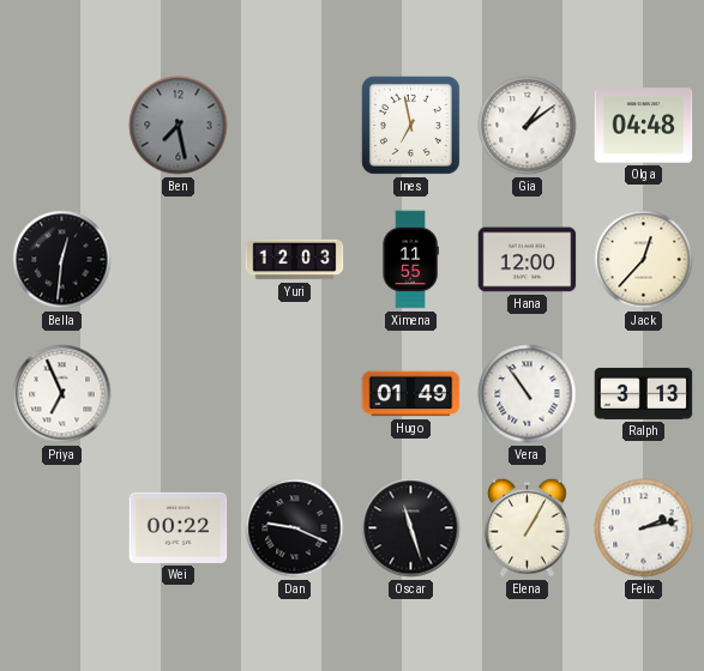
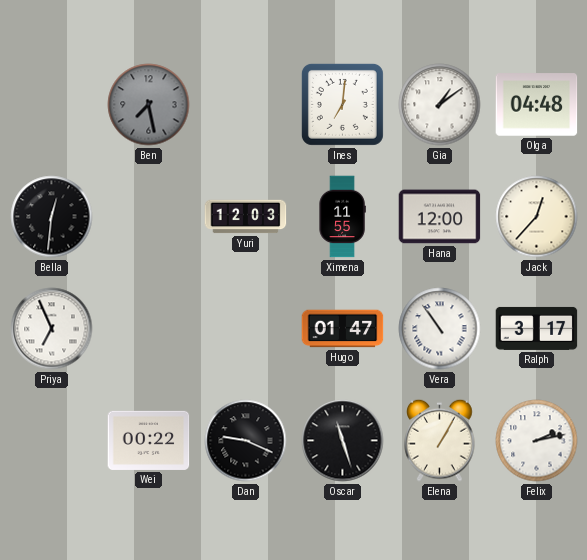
Ines: 6:58 -> 7:01
Hugo: 01:49 -> 01:47
Ralph: 3:13 -> 3:17
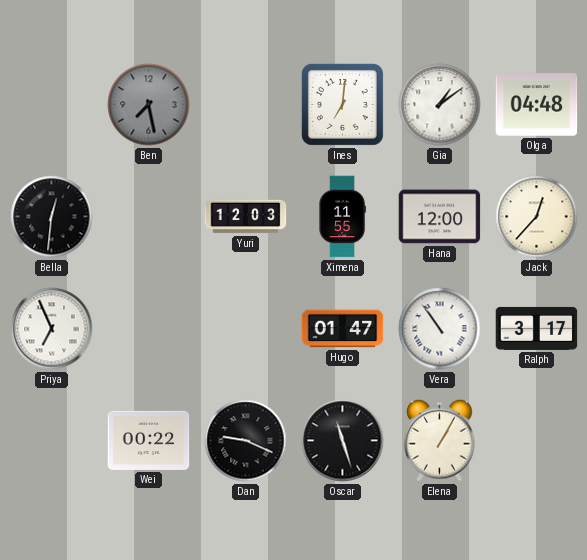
Felix: 2:13 -> none
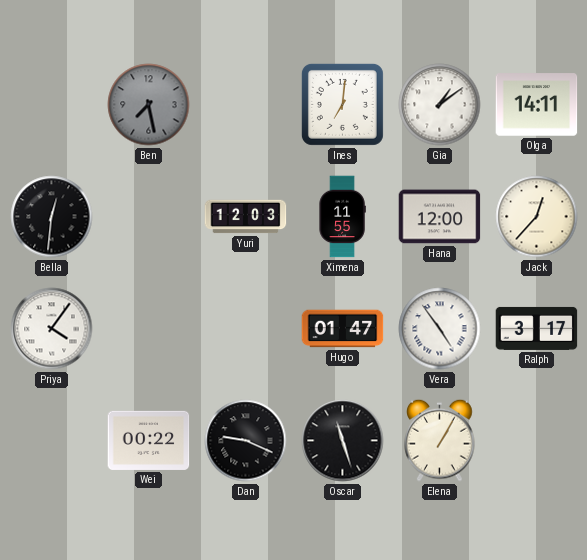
Olga: 04:48 -> 14:11
Priya: 6:56 -> 4:06
Vera: 10:54 -> 4:54
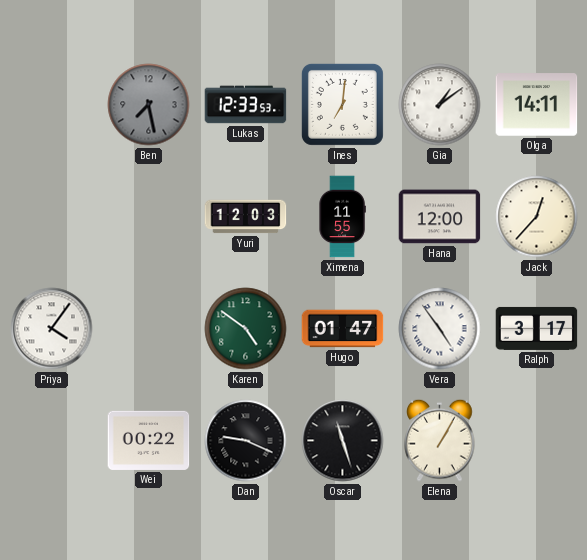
Lukas: none -> 12:33
Bella: 12:31 -> none
Karen: none -> 4:51
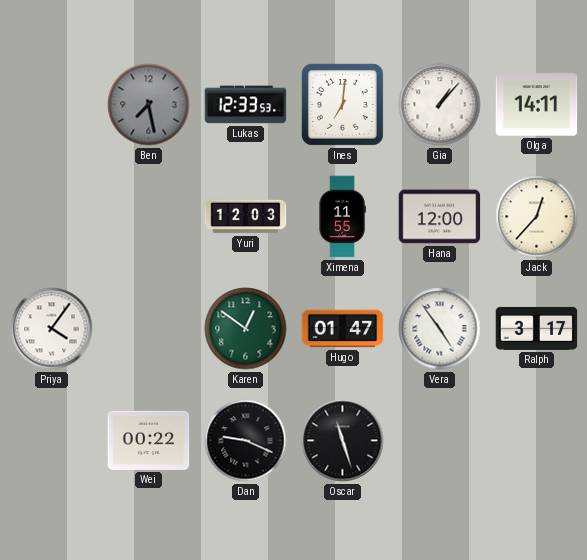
Gia: 1:09 -> 1:07
Karen: 4:51 -> 12:51
Elena: 1:05 -> none
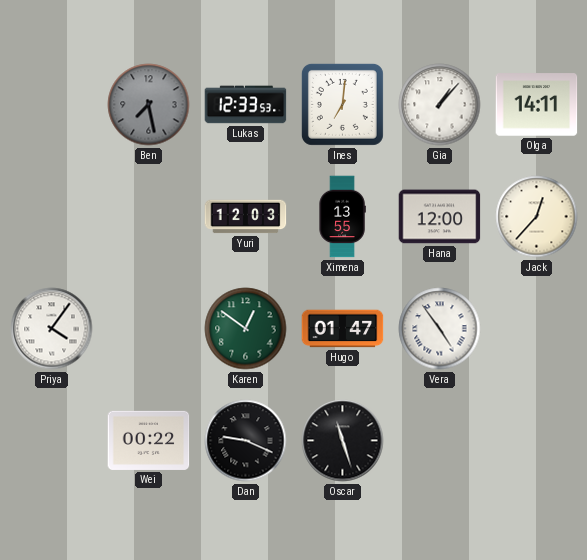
Ximena: 11:55 -> 13:55
Ralph: 3:17 -> none
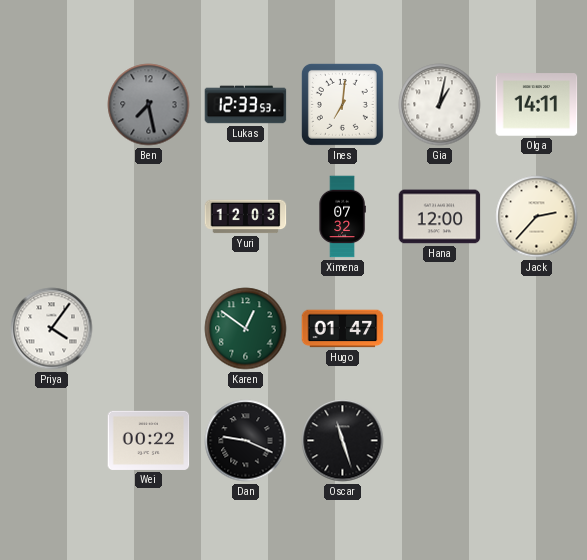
Gia: 1:07 -> 1:02
Ximena: 13:55 -> 07:32
Jack: 12:37 -> 2:37
Vera: 4:54 -> none
